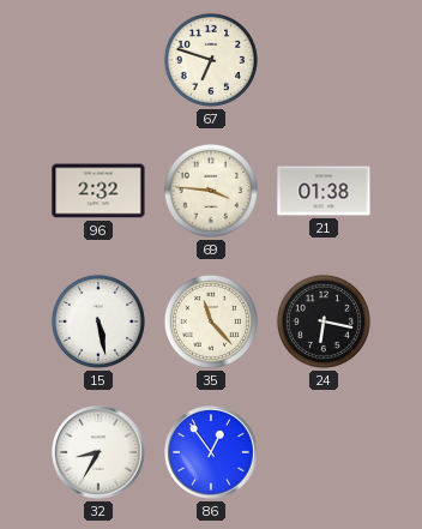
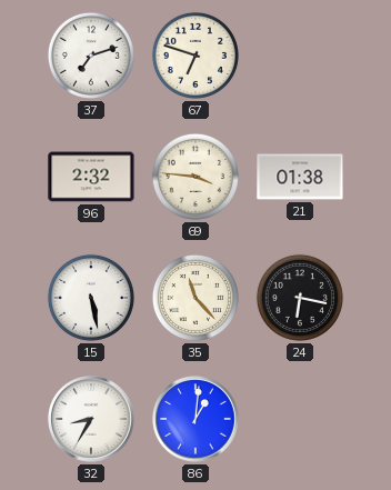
37: none -> 7:12
86: 12:54 -> 1:01
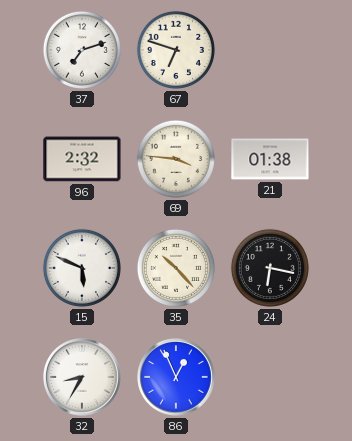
15: 5:28 -> 5:49
35: 11:23 -> 10:23
86: 1:01 -> 12:56
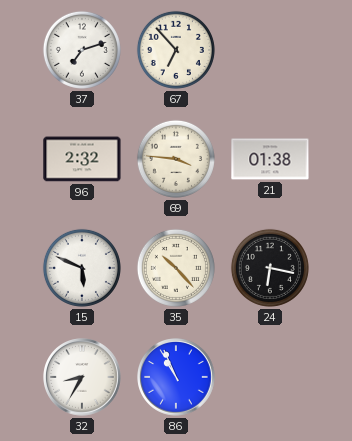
67: 6:48 -> 6:53
86: 12:56 -> 10:56
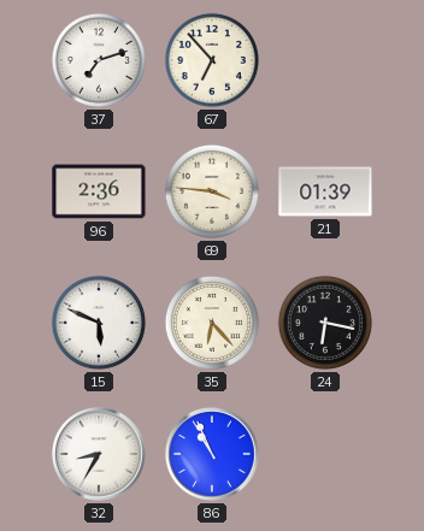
96: 2:32 -> 2:36
21: 01:38 -> 01:39
35: 10:23 -> 6:23
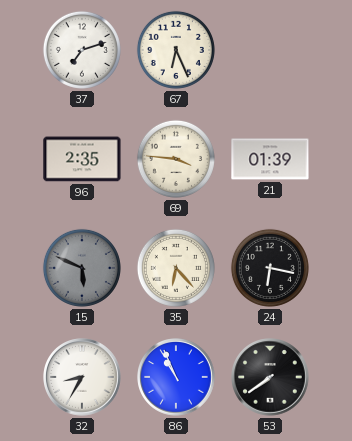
67: 6:53 -> 6:26
96: 2:36 -> 2:35
15 dial: white -> grey
53: none -> 7:39
